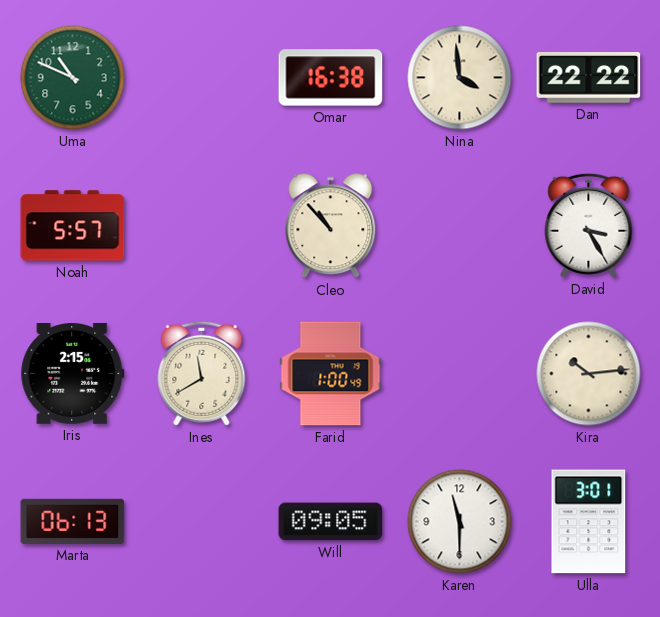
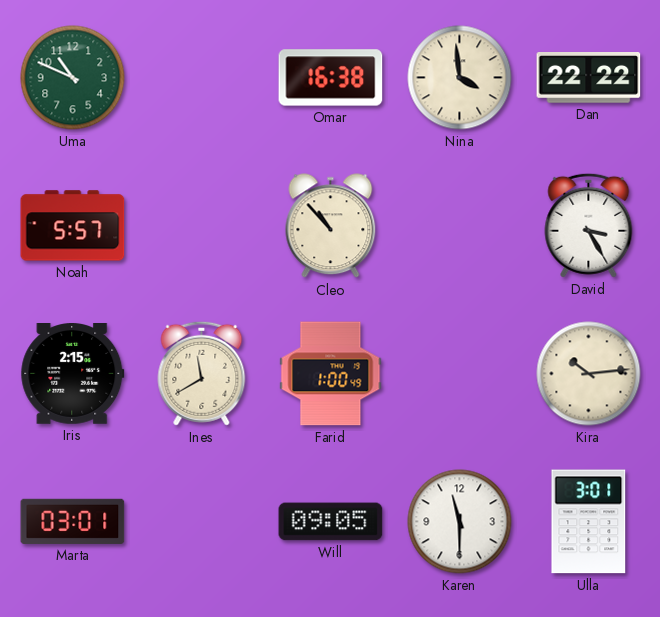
Marta: 06:13 -> 03:01
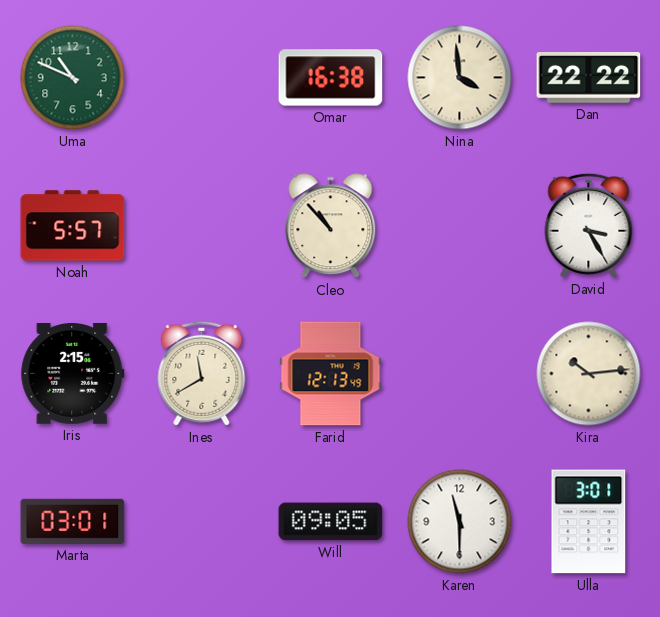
Farid: 1:00 -> 12:13
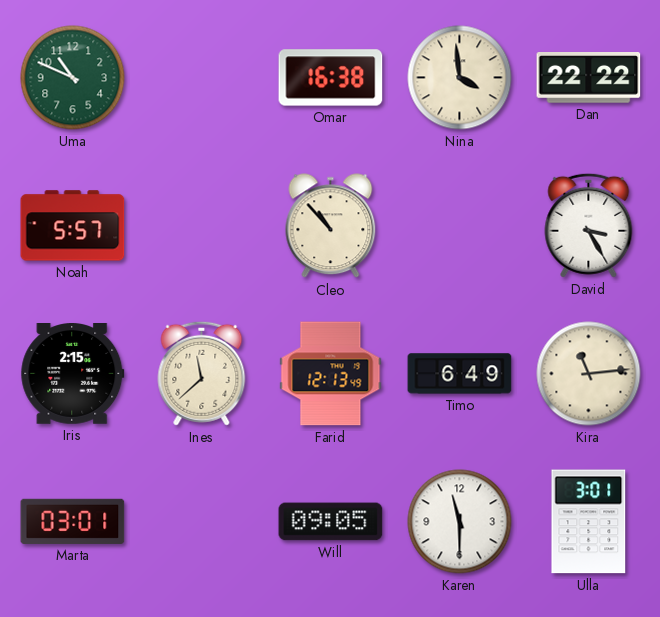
Ines: 11:40 -> 11:38
Timo: none -> 6:49
Kira: 10:14 -> 11:14
